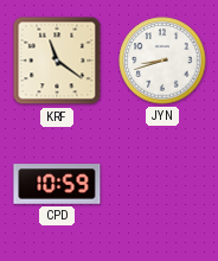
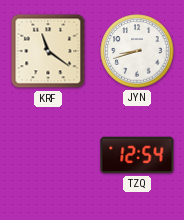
CPD: 10:59 -> none
TZQ: none -> 12:54
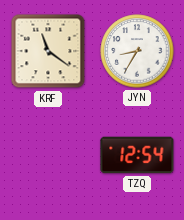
JYN: 8:42 -> 8:35
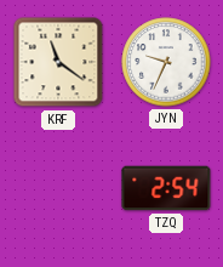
JYN: 8:35 -> 9:34
TZQ: 12:54 -> 2:54
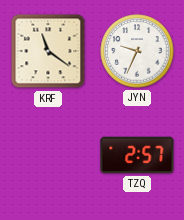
TZQ: 2:54 -> 2:57
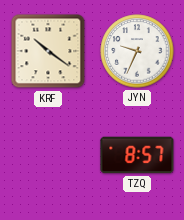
KRF: 11:21 -> 10:21
TZQ: 2:57 -> 8:57
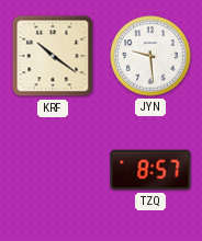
JYN: 9:34 -> 9:29
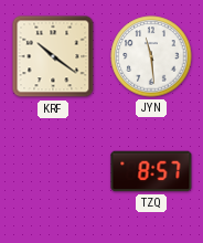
JYN: 9:29 -> 11:29
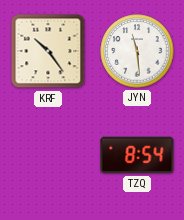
KRF: 10:21 -> 10:24
TZQ: 8:57 -> 8:54
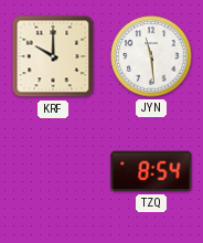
KRF: 10:24 -> 10:00
